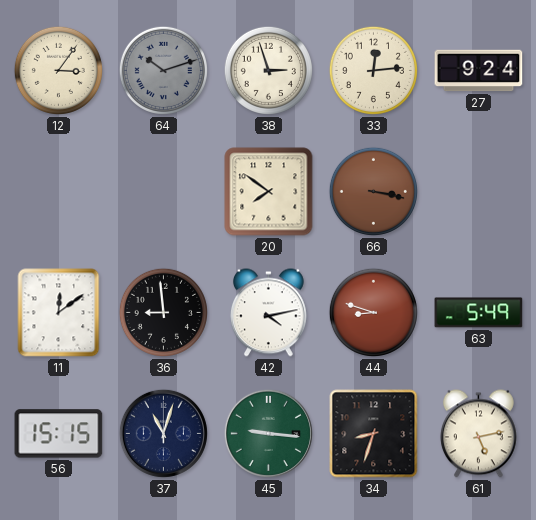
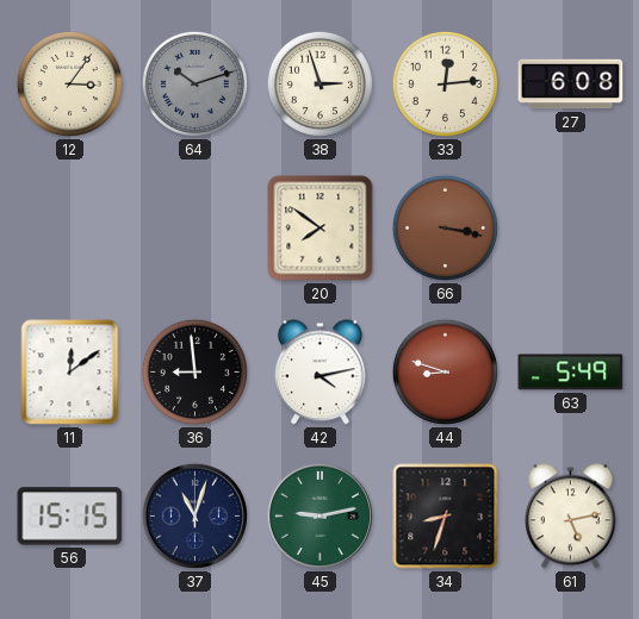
27: 9:24 -> 6:08
45: 9:16 -> 9:13
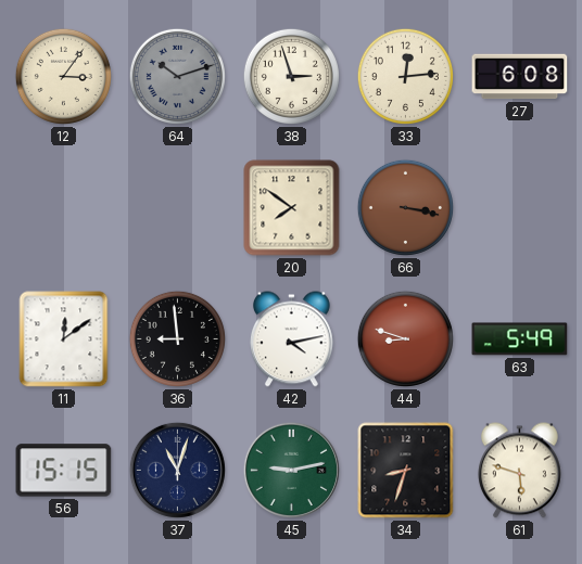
61: 5:13 -> 5:48
